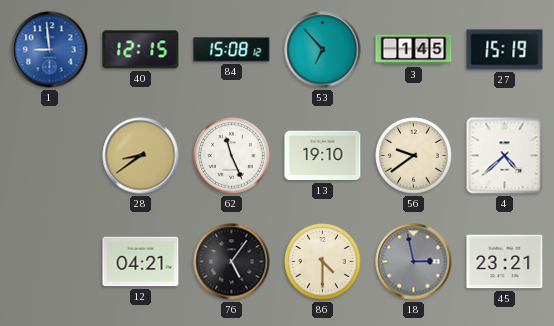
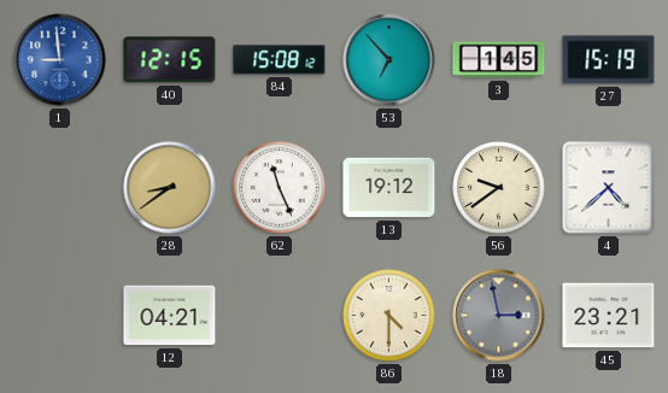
13: 19:10 -> 19:12
76: 5:06 -> none
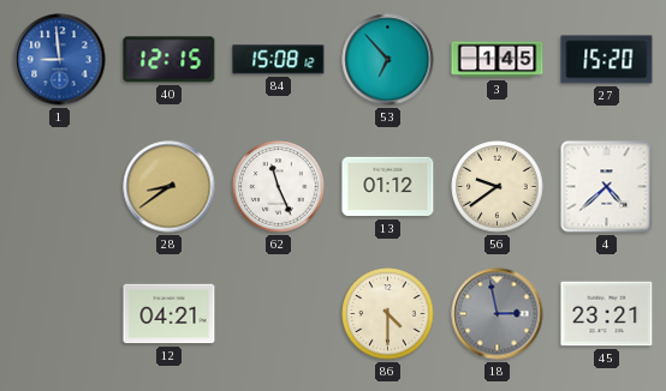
27: 15:19 -> 15:20
13: 19:12 -> 01:12
